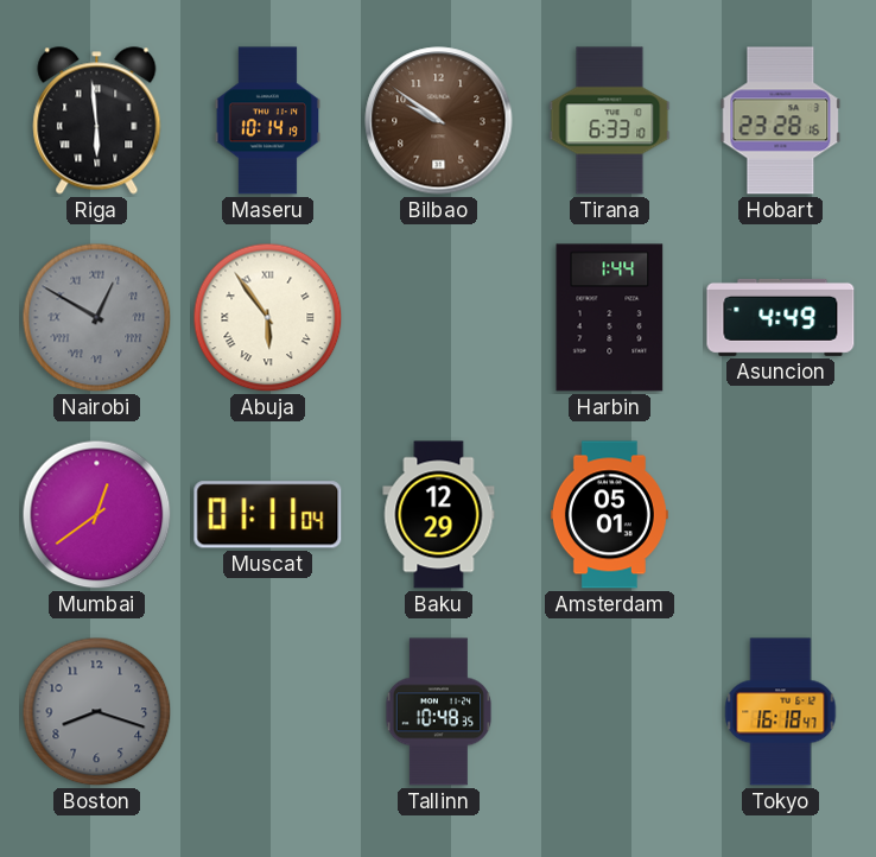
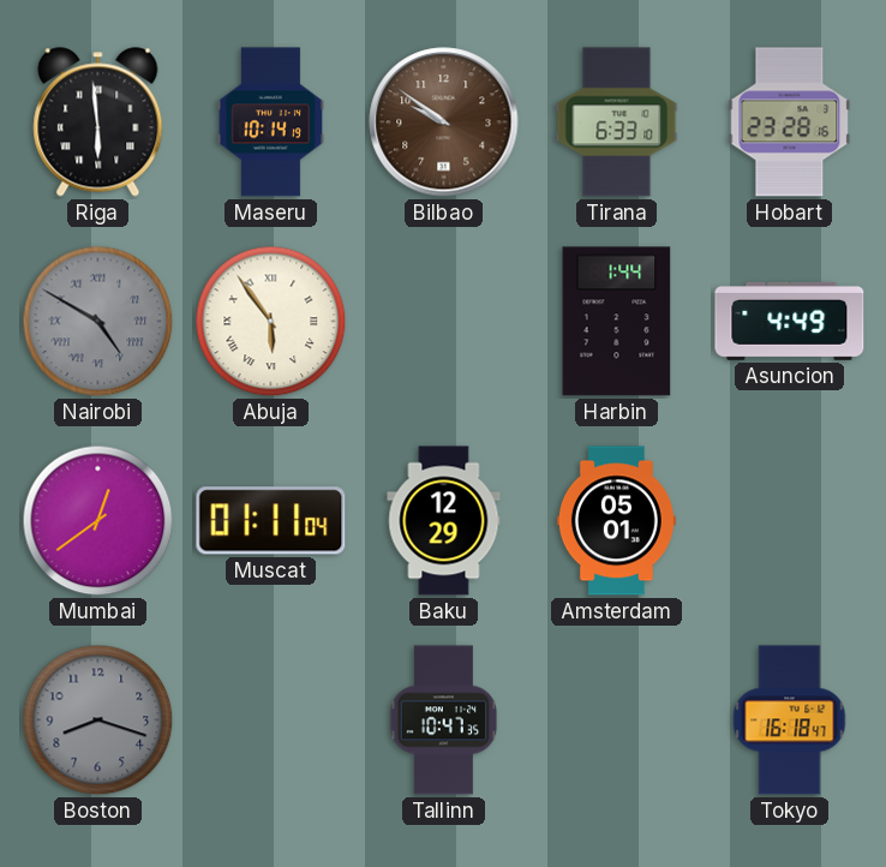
Nairobi: 12:50 -> 4:50
Tallinn: 10:48 -> 10:47
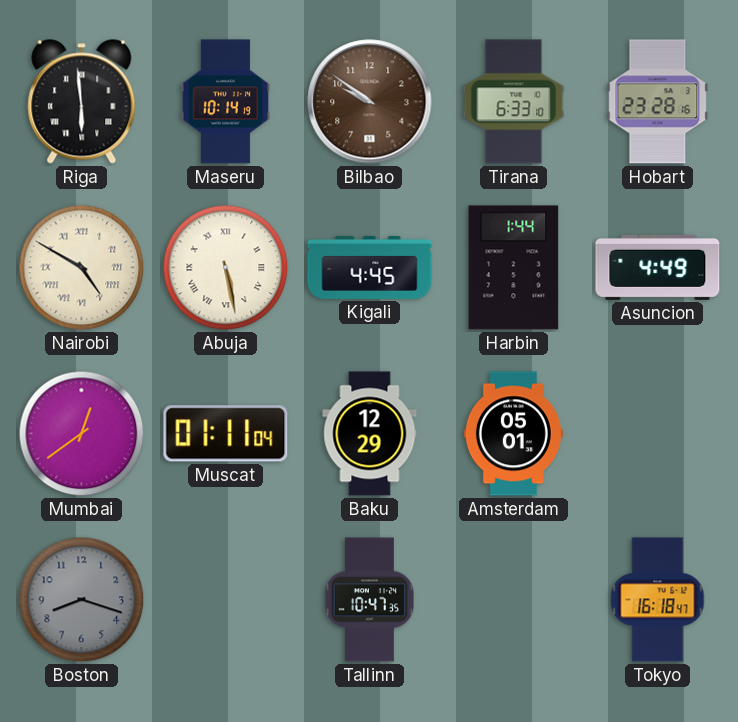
Nairobi dial: grey -> cream
Abuja: 5:54 -> 5:28
Kigali: none -> 4:45
